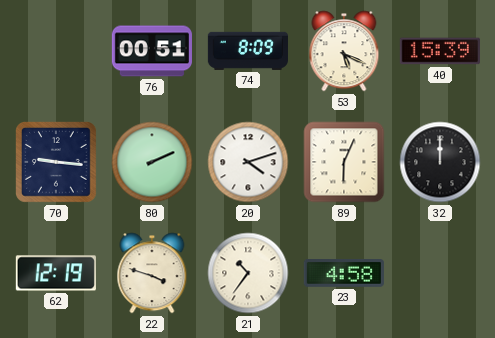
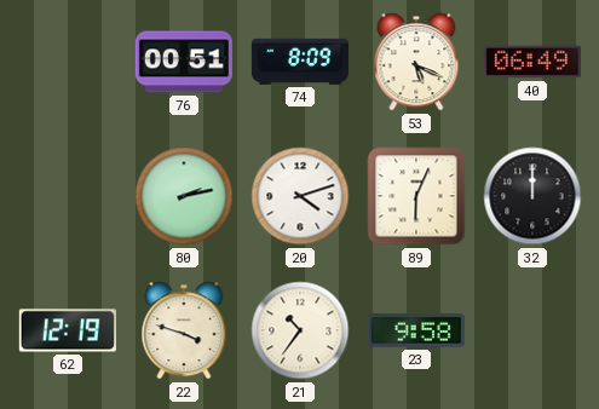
40: 15:39 -> 06:49
70: 9:16 -> none
80: 2:11 -> 2:13
23: 4:58 -> 9:58
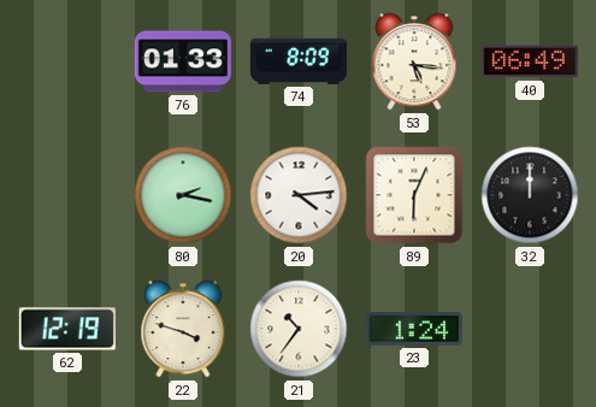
76: 00:51 -> 01:33
53: 5:19 -> 5:16
80: 2:13 -> 2:17
20: 4:12 -> 4:14
23: 9:58 -> 1:24
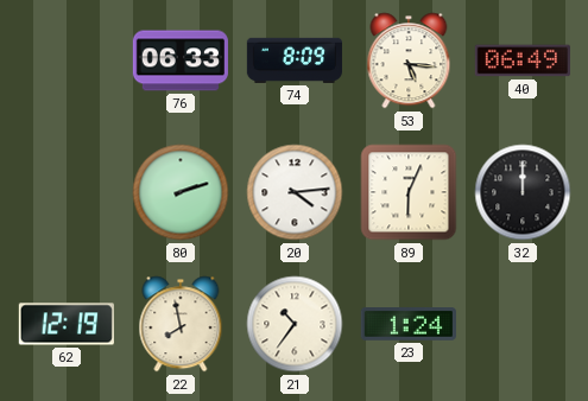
76: 01:33 -> 06:33
80: 2:17 -> 2:12
22: 3:48 -> 7:58
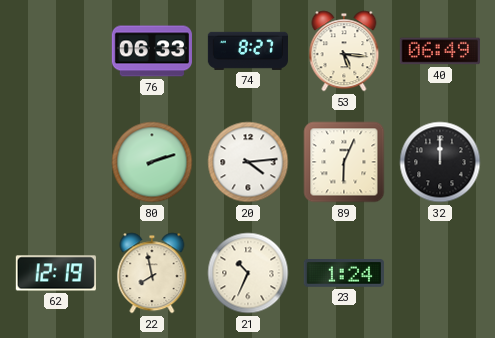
74: 8:09 -> 8:27
21: 10:36 -> 10:34
